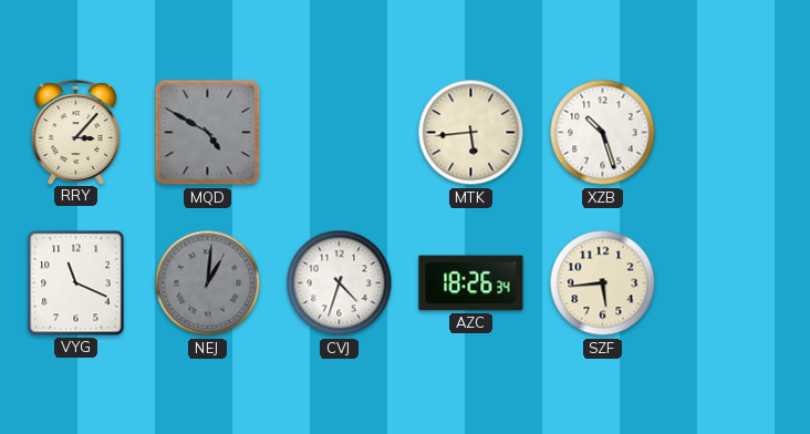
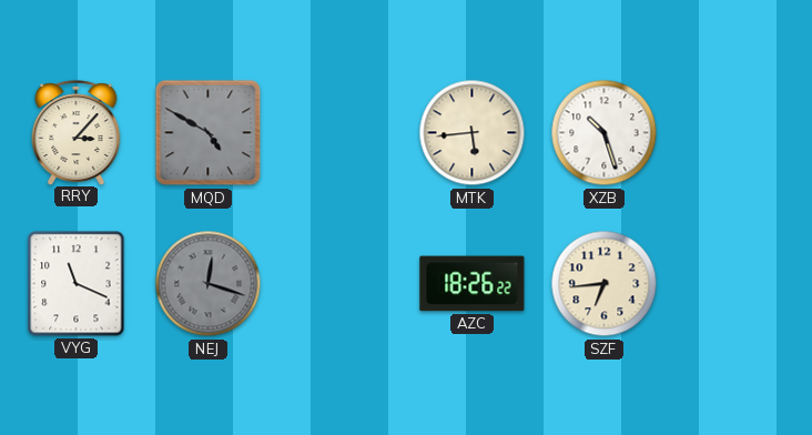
NEJ: 1:01 -> 12:18
CVJ: 4:33 -> none
AZC: 18:26:34 -> 18:26:22
SZF: 5:44 -> 6:44
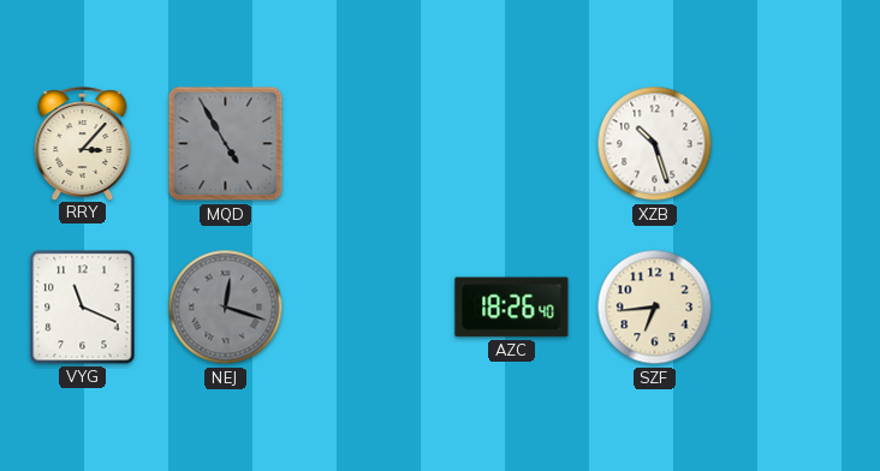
MQD: 4:50 -> 4:55
MTK: 5:44 -> none
AZC: 18:26:22 -> 18:26:40
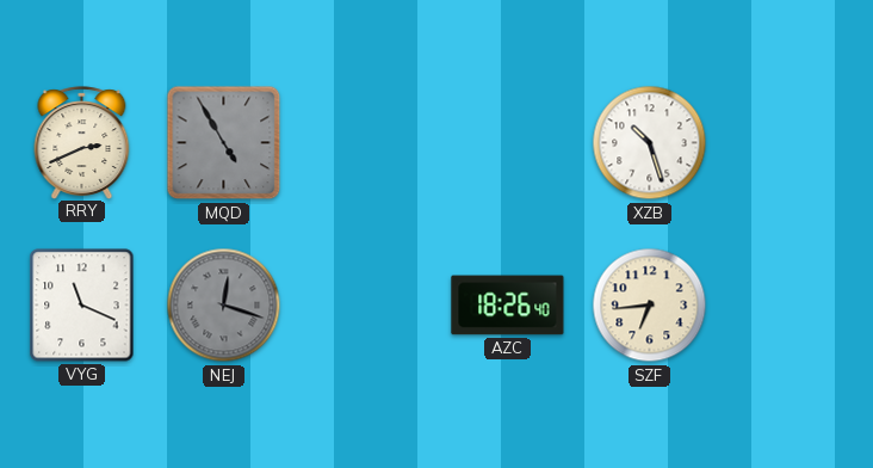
RRY: 3:07 -> 2:41
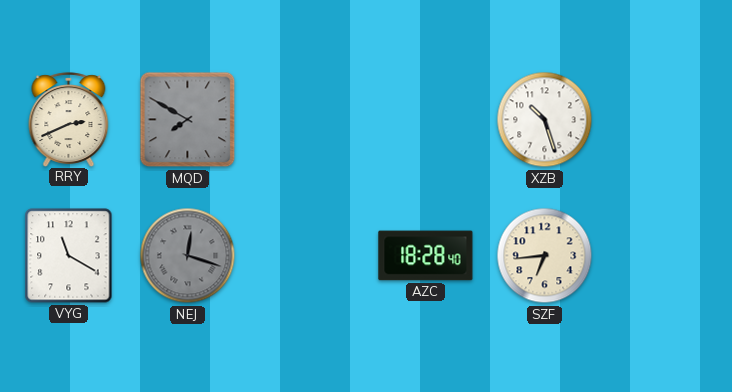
MQD: 4:55 -> 7:50
VYG: 11:19 -> 11:20
AZC: 18:26 -> 18:28
